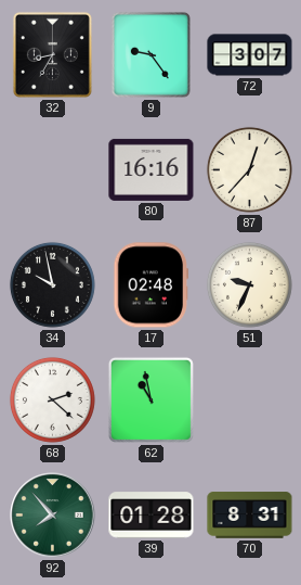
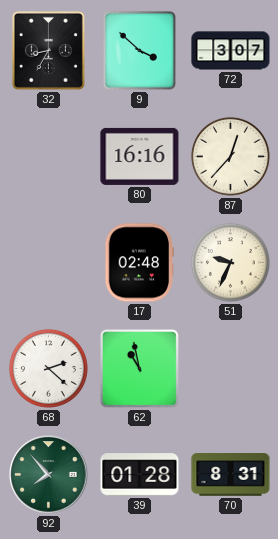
9: 9:24 -> 3:52
34: 9:58 -> none
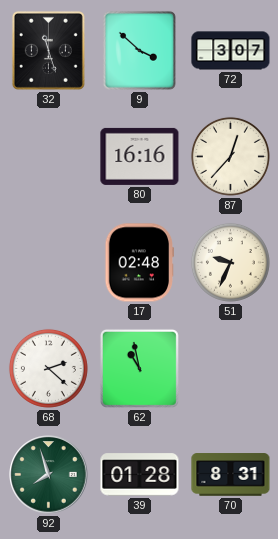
32: 8:35 -> 11:27
92: 7:53 -> 7:57
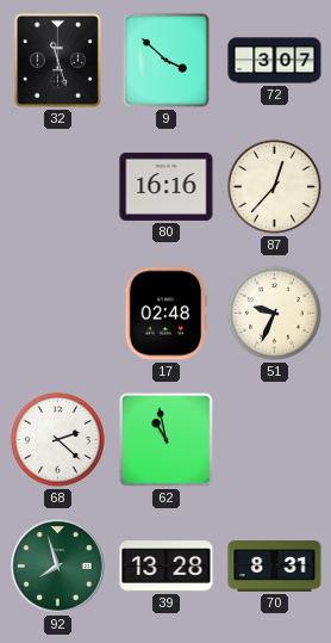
39: 01:28 -> 13:28
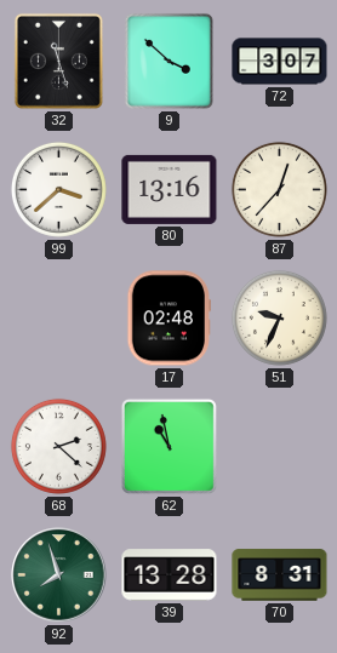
99: none -> 3:38
80: 16:16 -> 13:16
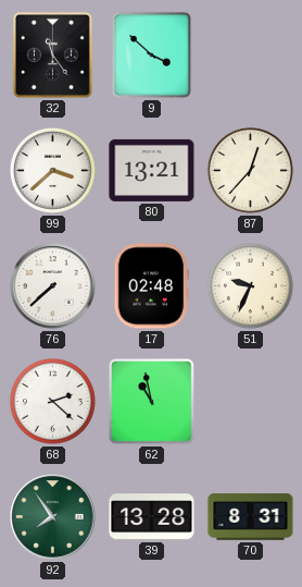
32: 11:27 -> 11:24
72: 3:07 -> none
80: 13:16 -> 13:21
76: none -> 7:38
92: 7:57 -> 7:54
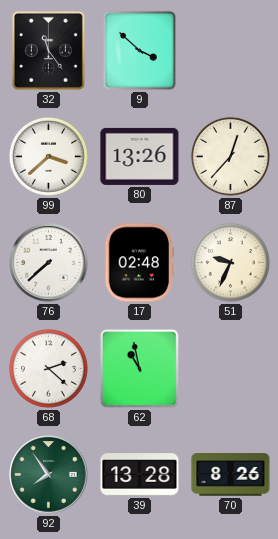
80: 13:21 -> 13:26
70: 8:31 -> 8:26
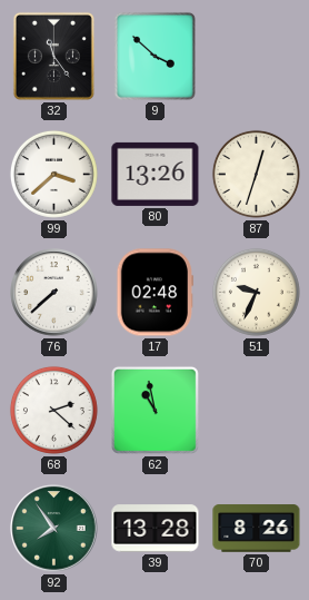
87: 12:37 -> 12:33
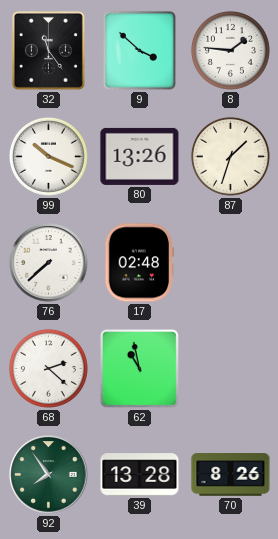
8: none -> 1:46
99: 3:38 -> 10:19
87: 12:33 -> 1:33
51: 9:34 -> none
